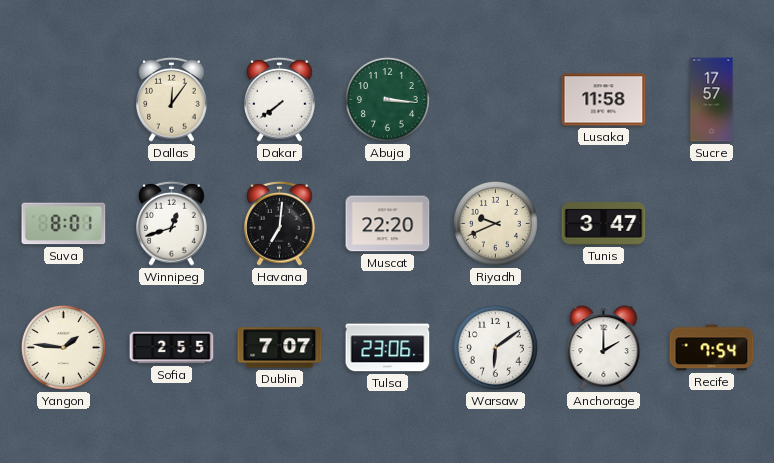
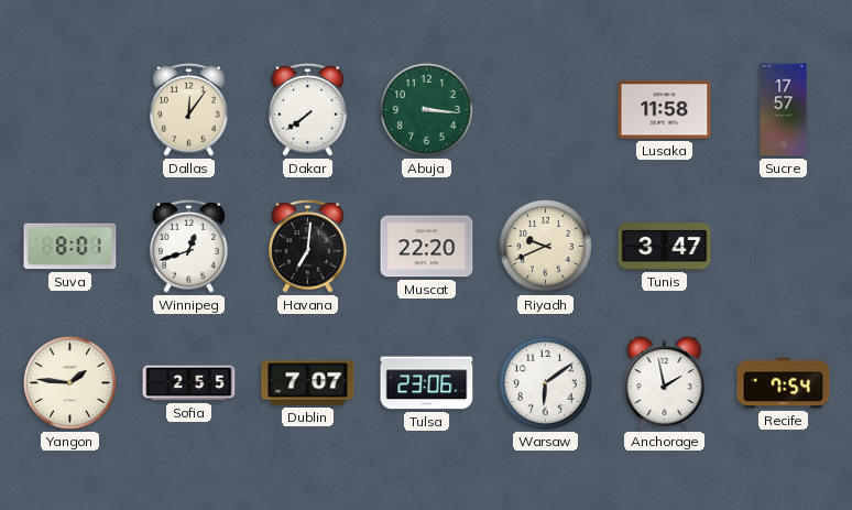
Anchorage: 2:00 -> 1:58
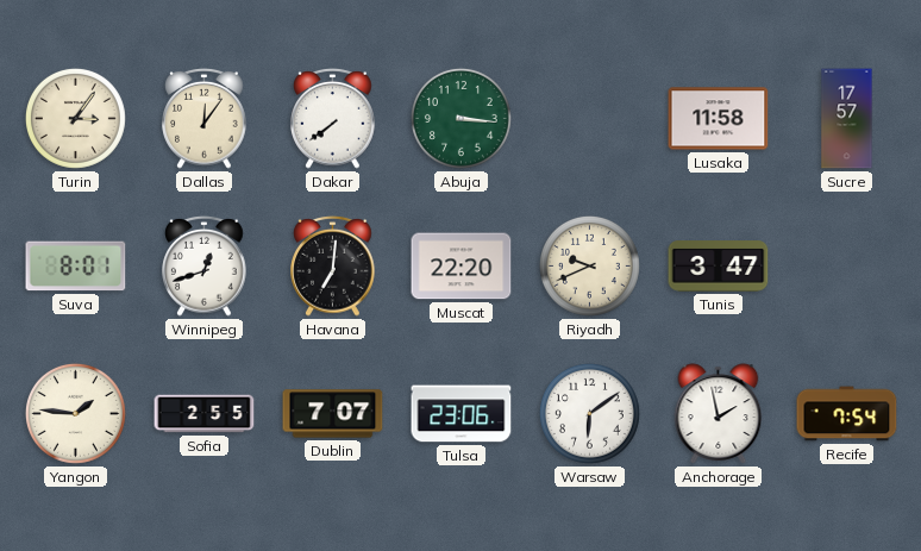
Turin: none -> 3:06
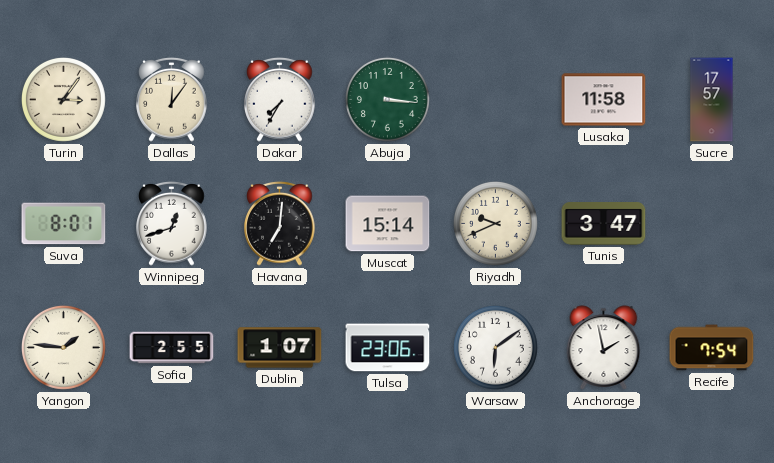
Dakar: 7:39 -> 7:35
Muscat: 22:20 -> 15:14
Dublin: 7:07 -> 1:07
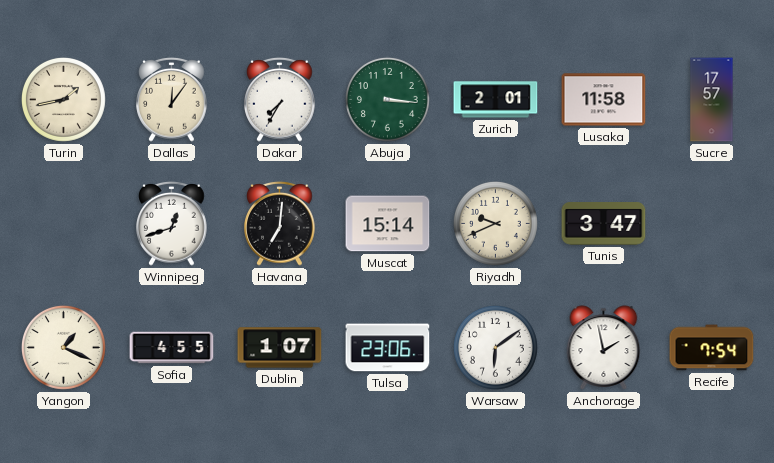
Turin: 3:06 -> 1:43
Zurich: none -> 2:01
Suva: 8:01 -> none
Yangon: 1:46 -> 1:19
Sofia: 2:55 -> 4:55
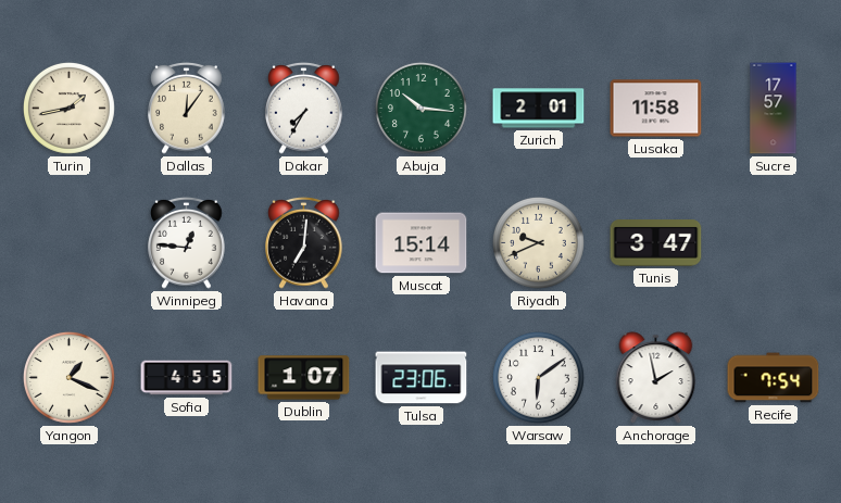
Abuja: 3:16 -> 10:16
Winnipeg: 12:42 -> 12:46
